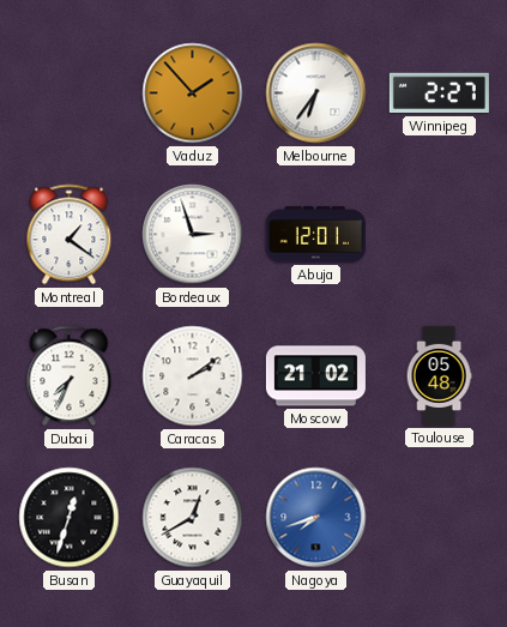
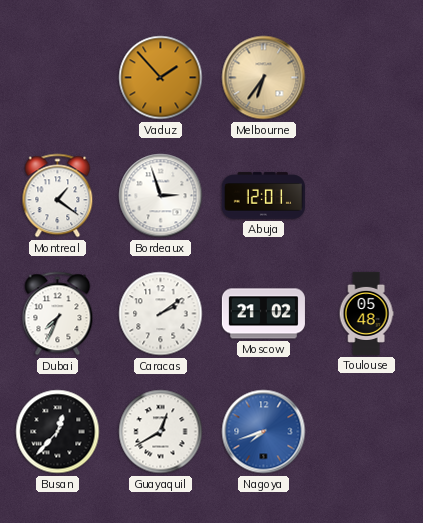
Melbourne dial: white -> champagne
Winnipeg: 2:27 -> none
Busan: 12:33 -> 12:37
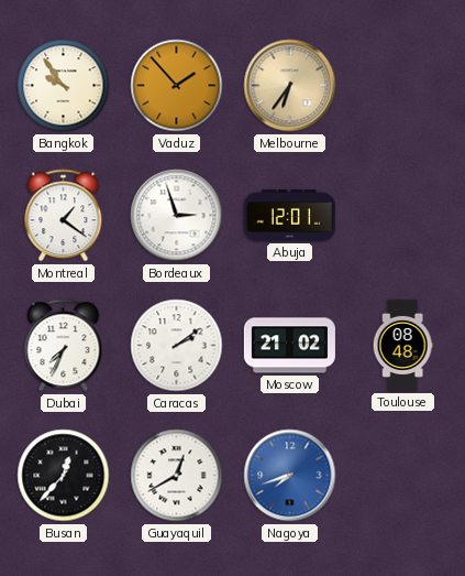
Bangkok: none -> 9:54
Toulouse: 05:48 -> 08:48
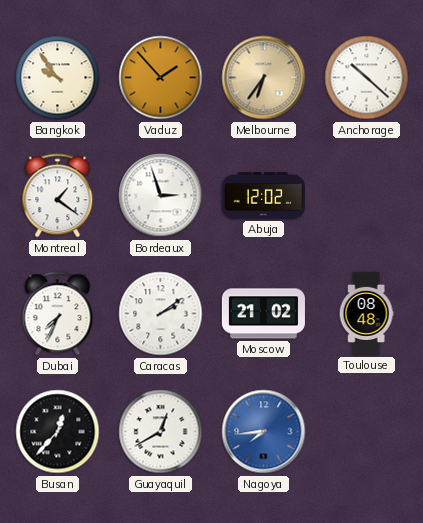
Anchorage: none -> 10:22
Abuja: 12:01 -> 12:02
Nagoya: 7:42 -> 7:44
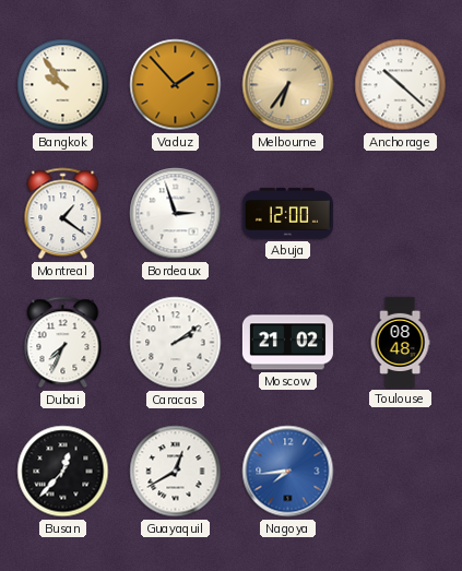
Abuja: 12:02 -> 12:00
